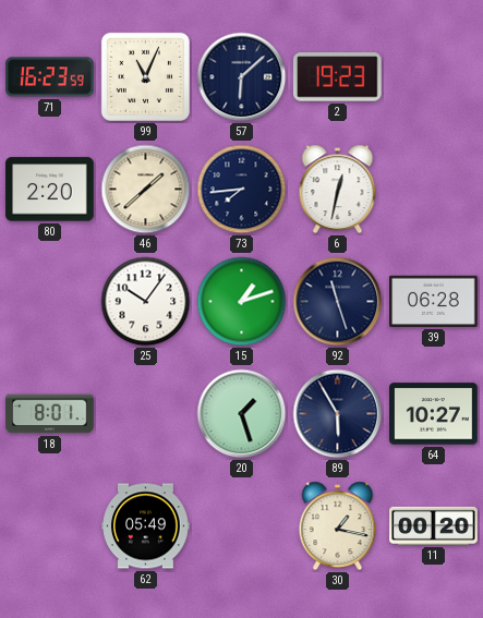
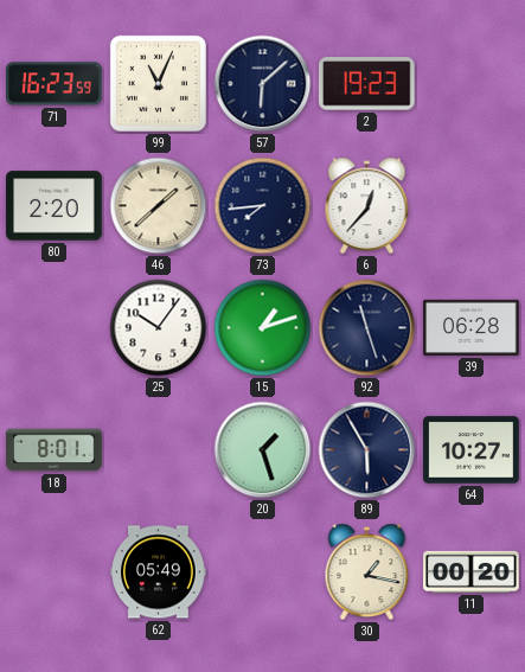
6: 12:32 -> 12:37
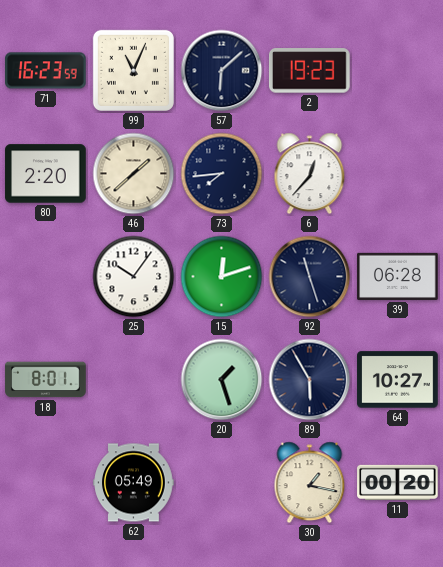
15: 1:12 -> 12:12
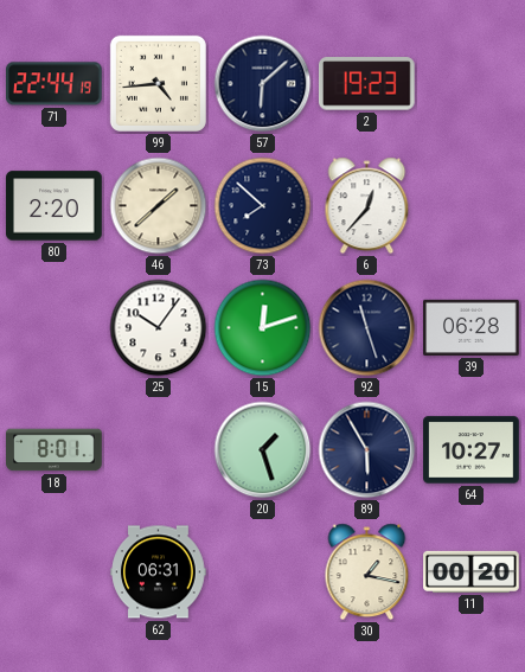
71: 16:23 -> 22:44
99: 11:04 -> 4:44
73: 7:44 -> 7:52
62: 05:49 -> 06:31
